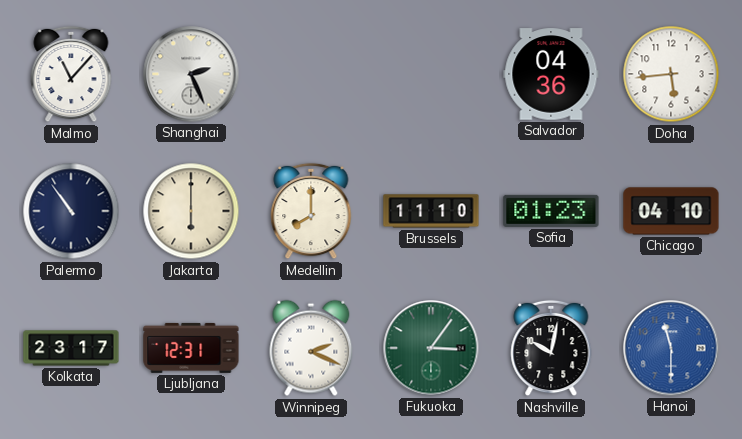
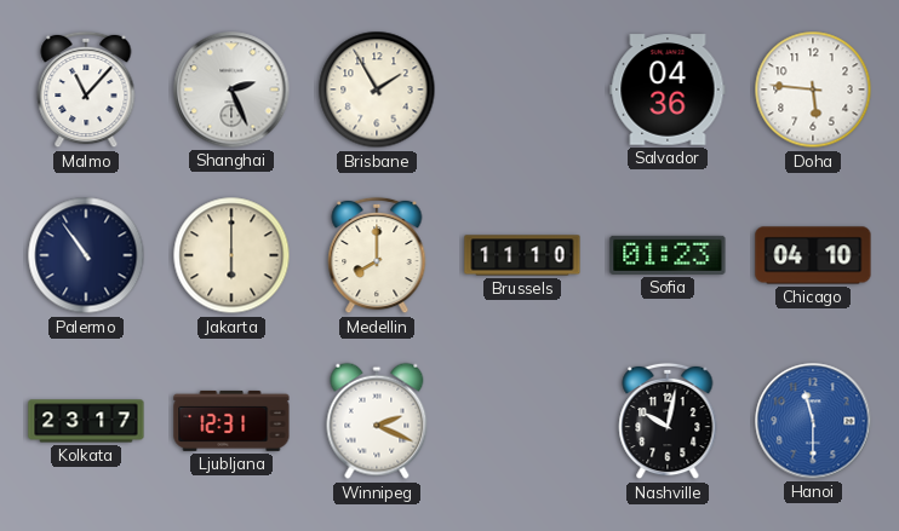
Brisbane: none -> 1:55
Doha: 5:44 -> 5:46
Fukuoka: 3:06 -> none
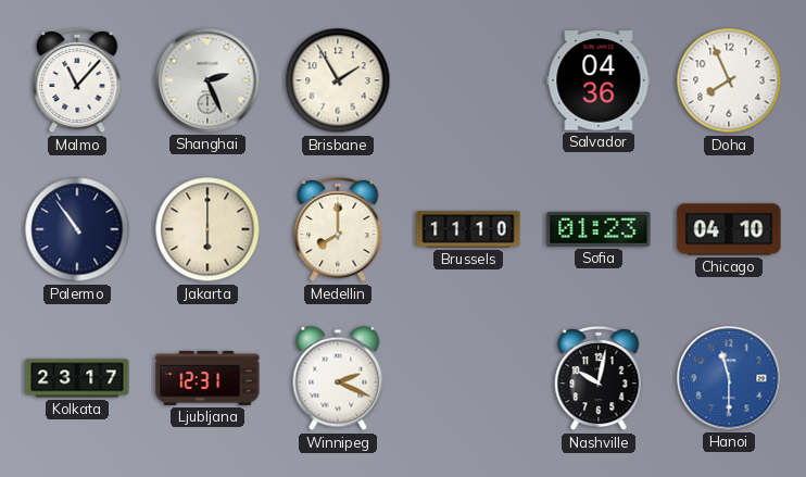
Doha: 5:46 -> 7:56
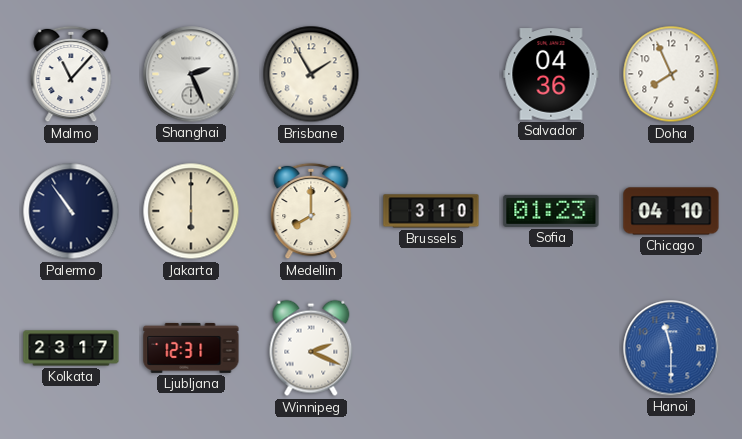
Brussels: 11:10 -> 3:10
Nashville: 10:02 -> none
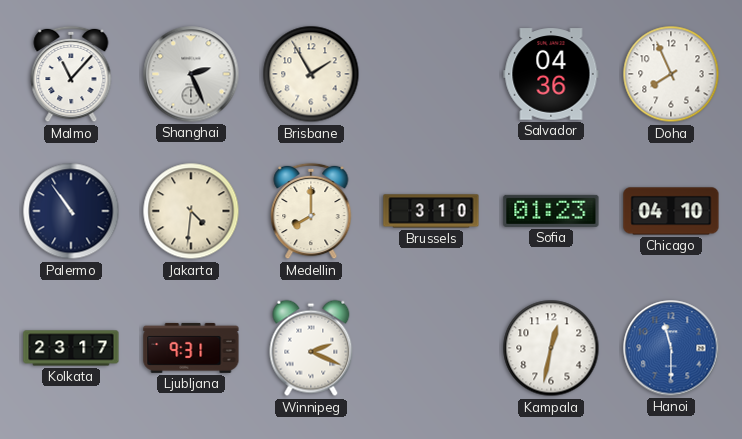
Jakarta: 6:00 -> 4:31
Ljubljana: 12:31 -> 9:31
Kampala: none -> 12:32
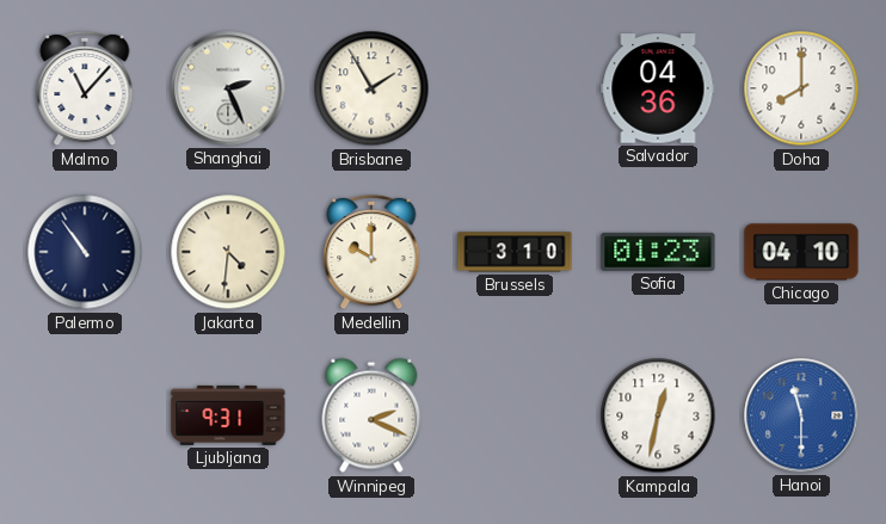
Doha: 7:56 -> 8:00
Medellin: 8:00 -> 10:00
Kolkata: 23:17 -> none
